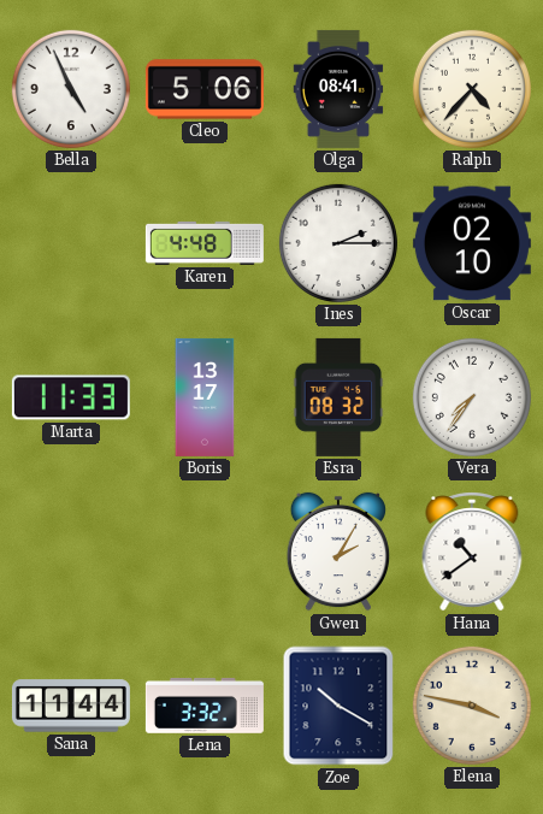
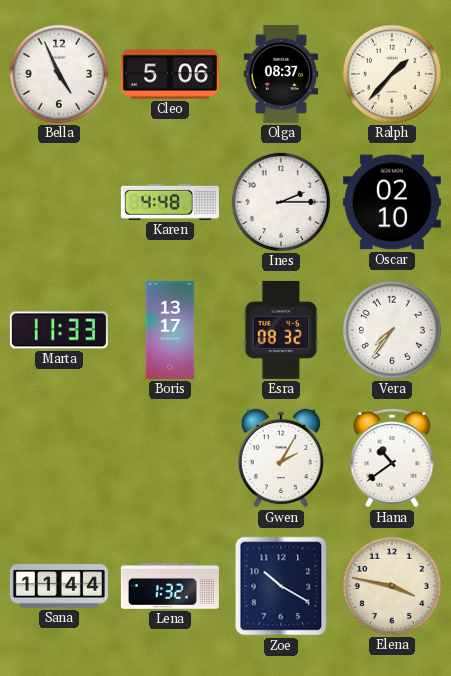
Olga: 08:41 -> 08:37
Ralph: 4:37 -> 1:37
Lena: 3:32 -> 1:32
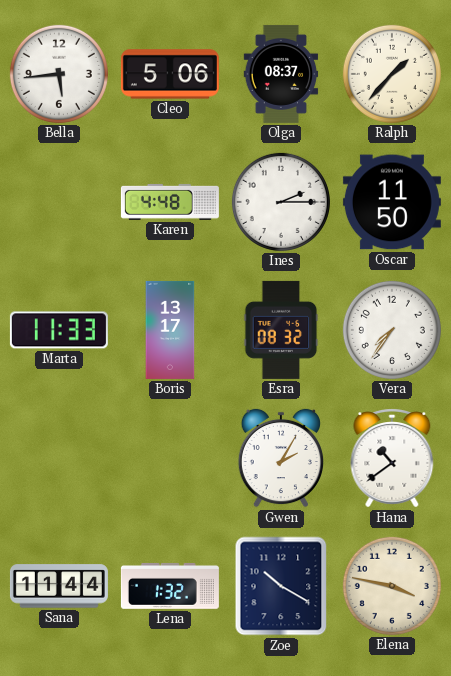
Bella: 4:56 -> 5:44
Oscar: 02:10 -> 11:50
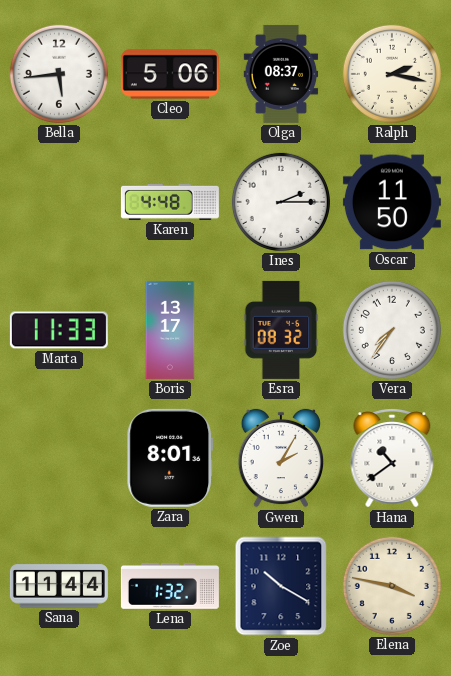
Ralph: 1:37 -> 2:17
Zara: none -> 8:01
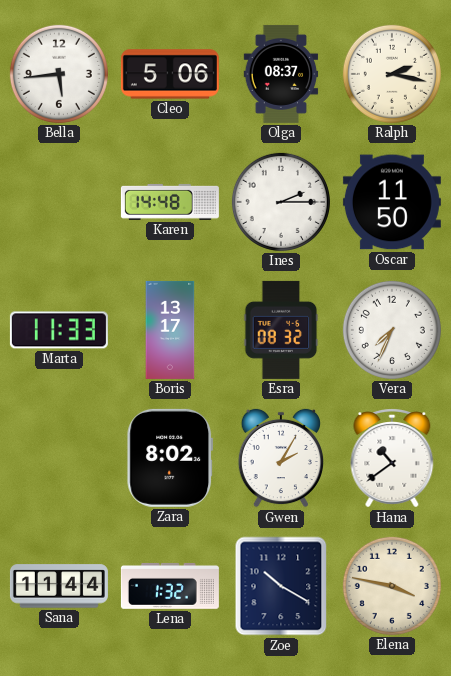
Karen: 4:48 -> 14:48
Vera: 7:36 -> 7:34
Zara: 8:01 -> 8:02
